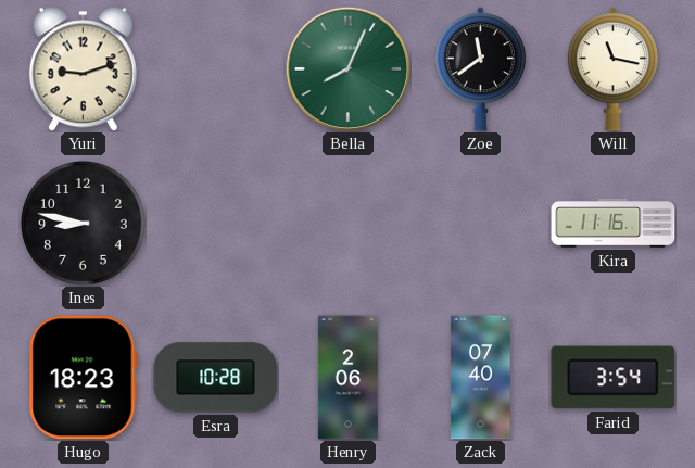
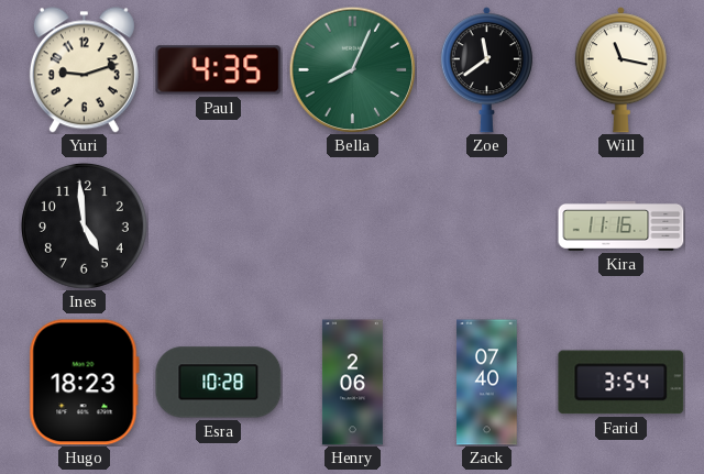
Paul: none -> 4:35
Ines: 8:47 -> 4:59
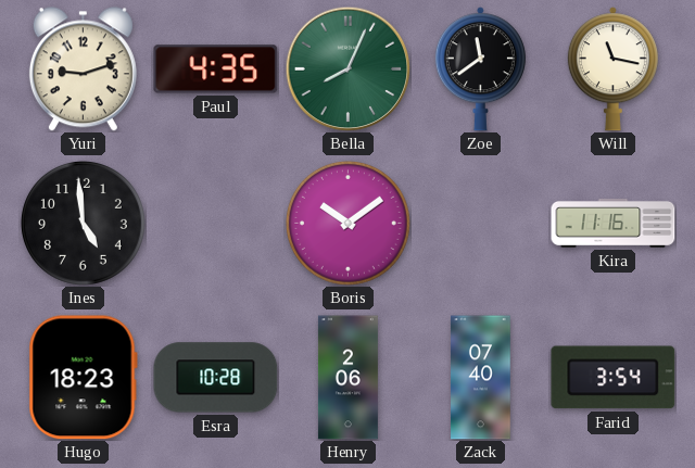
Boris: none -> 10:09
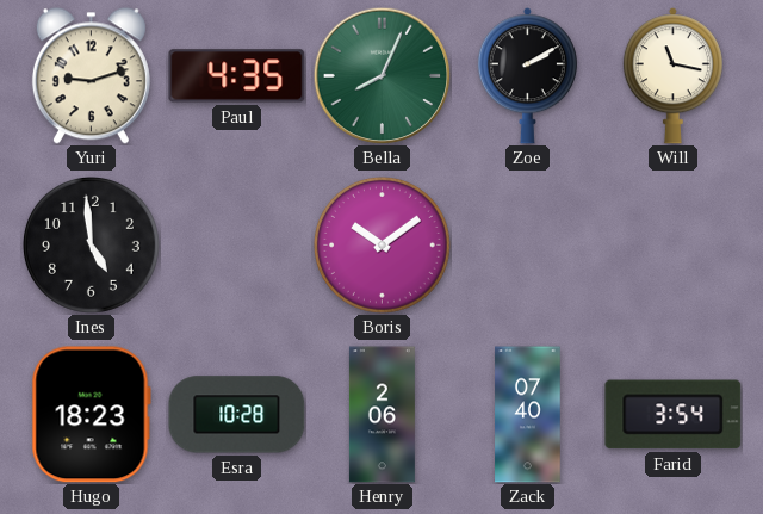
Zoe: 11:39 -> 2:10
Kira: 11:16 -> none
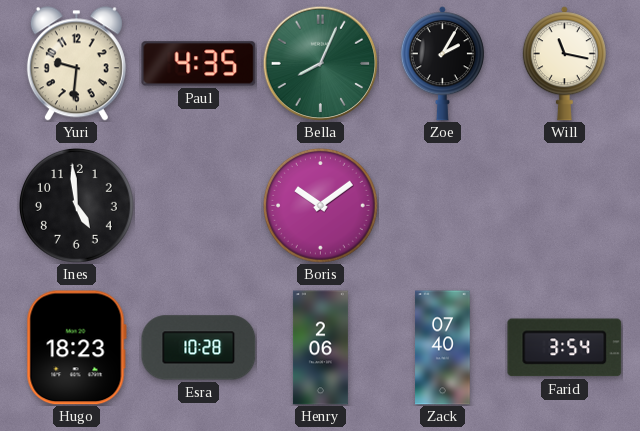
Yuri: 9:12 -> 9:31
Zoe: 2:10 -> 2:05
